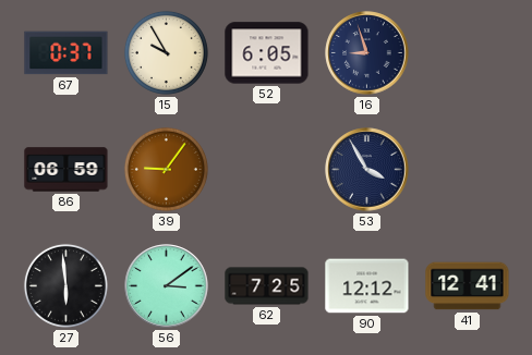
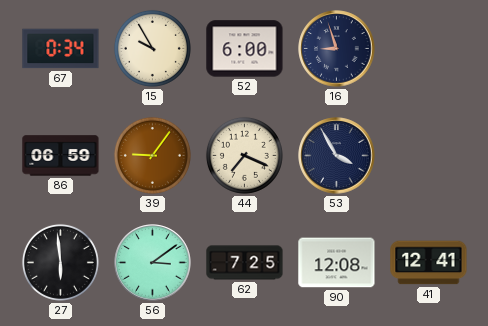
67: 0:37 -> 0:34
52: 6:05 -> 6:00
44: none -> 7:19
90: 12:12 -> 12:08
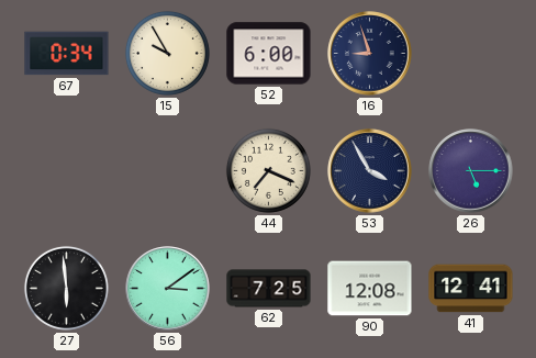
86: 06:59 -> none
39: 9:06 -> none
26: none -> 5:15
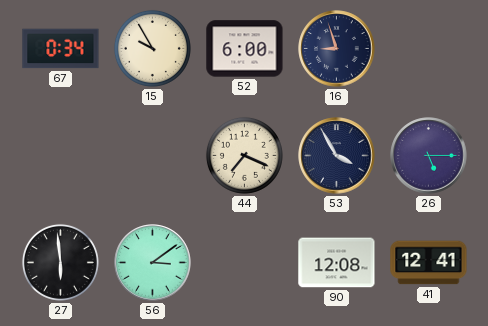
62: 7:25 -> none
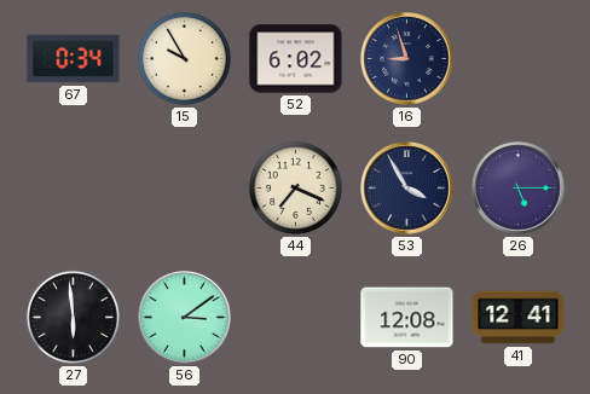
52: 6:00 -> 6:02
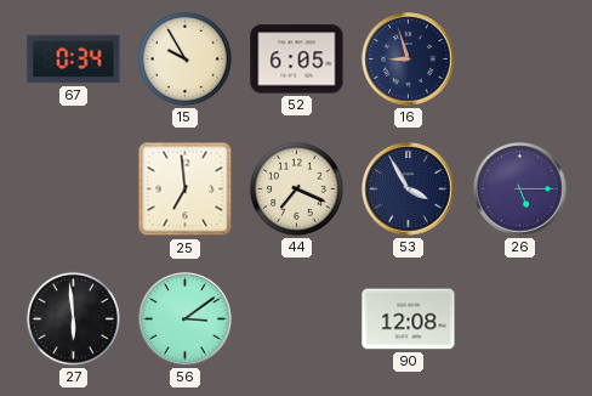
52: 6:02 -> 6:05
25: none -> 6:59
41: 12:41 -> none
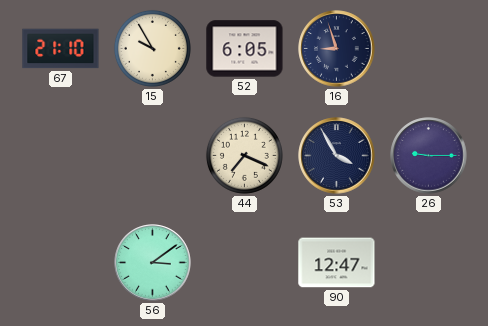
67: 0:34 -> 21:10
25: 6:59 -> none
26: 5:15 -> 9:15
27: 5:59 -> none
90: 12:08 -> 12:47
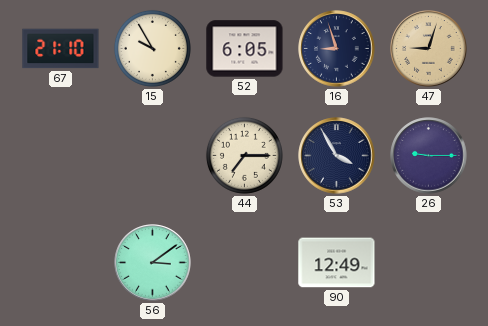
47: none -> 9:03
44: 7:19 -> 7:15
90: 12:47 -> 12:49
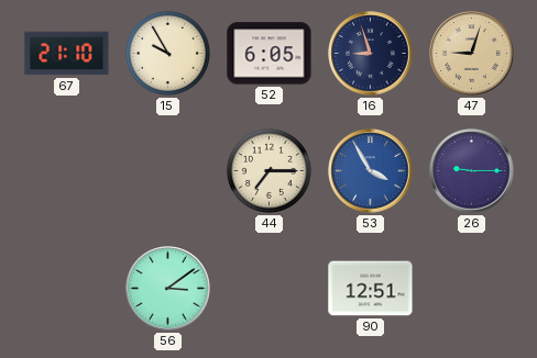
53 dial: navy -> blue
90: 12:49 -> 12:51
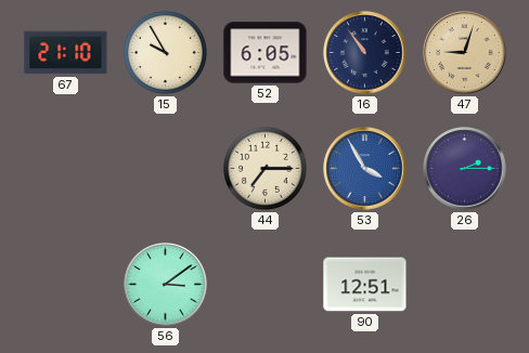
16: 8:57 -> 10:54
26: 9:15 -> 2:15
